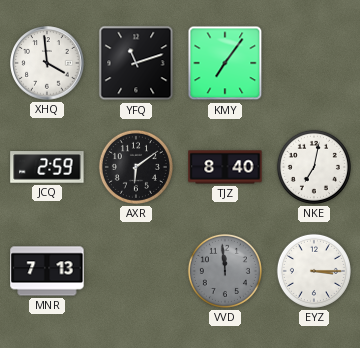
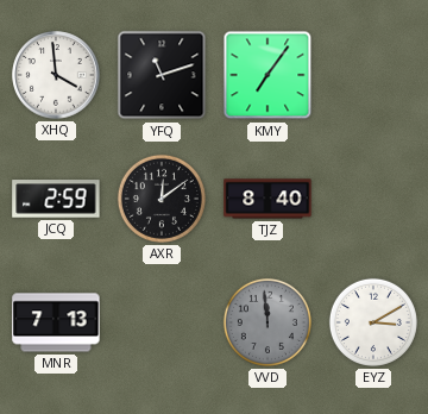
AXR: 6:09 -> 12:09
NKE: 7:02 -> none
EYZ: 3:15 -> 3:10
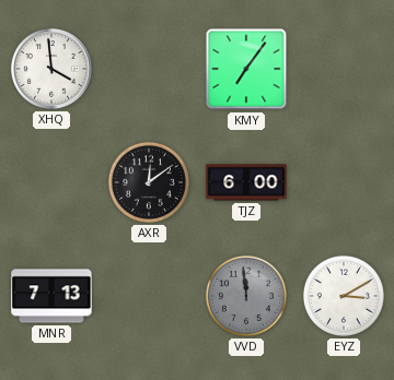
YFQ: 11:12 -> none
JCQ: 2:59 -> none
TJZ: 8:40 -> 6:00
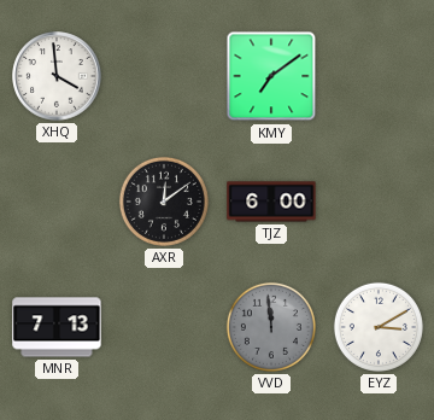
KMY: 7:06 -> 7:09
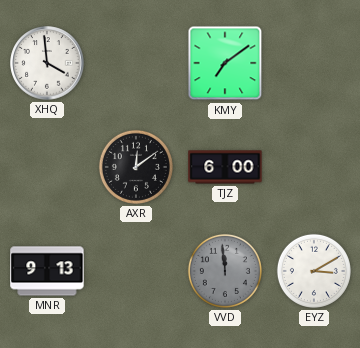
MNR: 7:13 -> 9:13
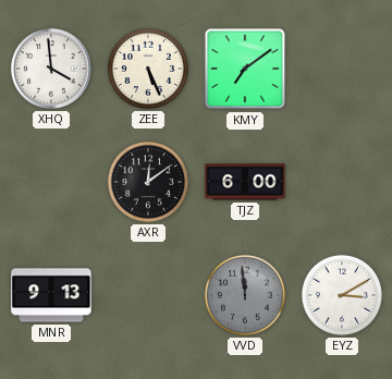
ZEE: none -> 5:26
